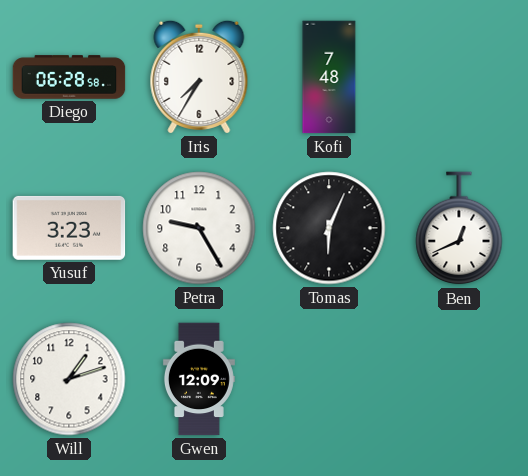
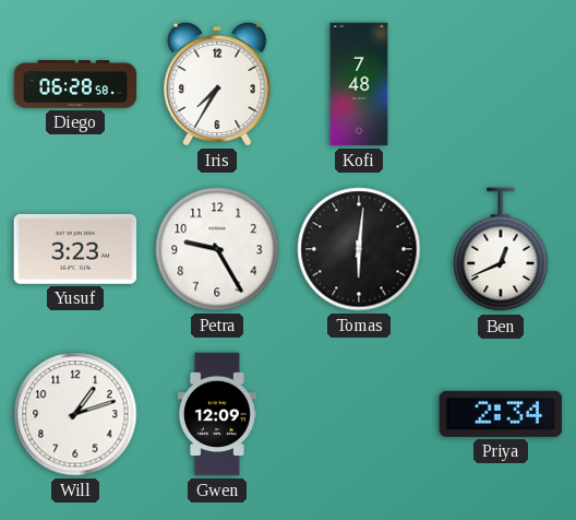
Tomas: 6:04 -> 6:01
Priya: none -> 2:34
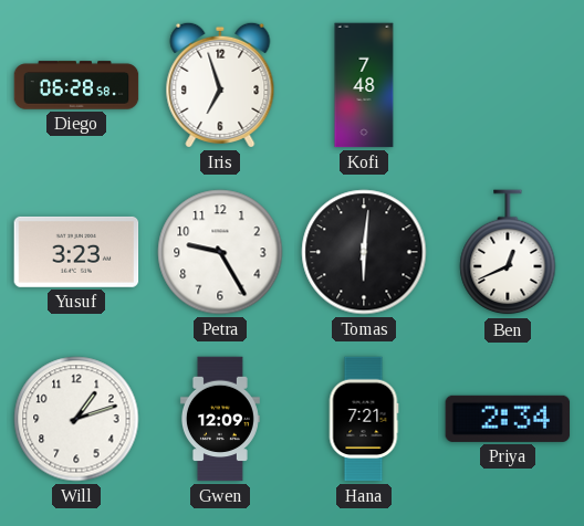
Iris: 7:35 -> 6:57
Hana: none -> 7:21
